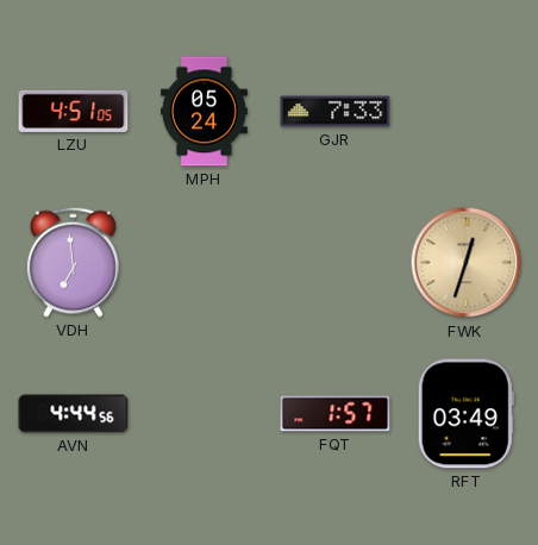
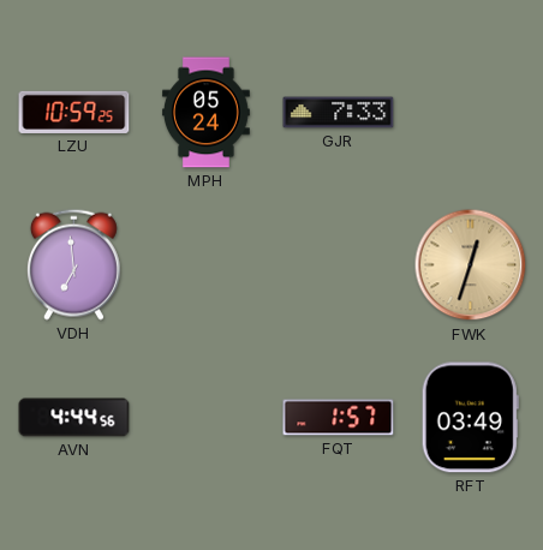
LZU: 4:51 -> 10:59
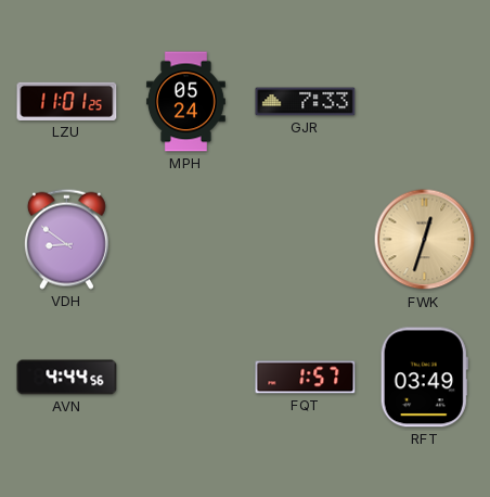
LZU: 10:59 -> 11:01
VDH: 6:59 -> 8:51
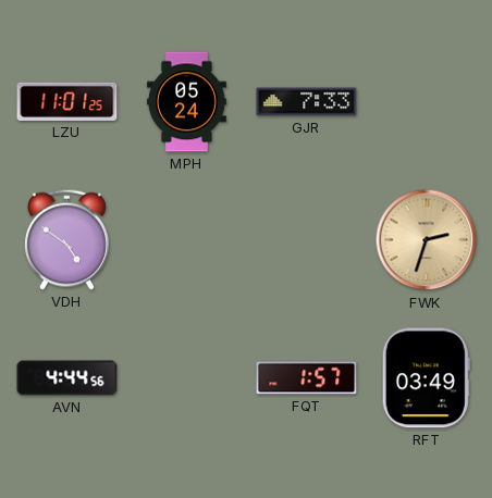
VDH: 8:51 -> 4:51
FWK: 12:33 -> 2:33
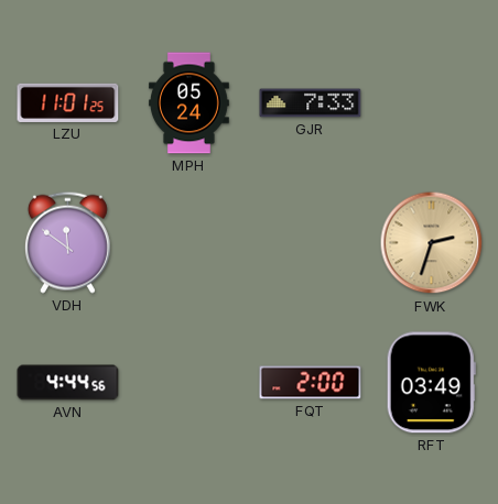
VDH: 4:51 -> 11:51
FQT: 1:57 -> 2:00
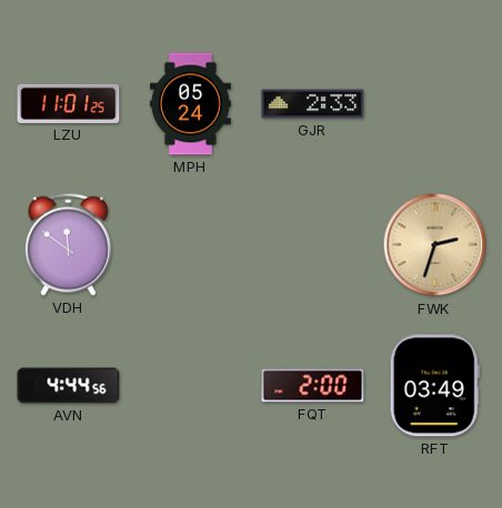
GJR: 7:33 -> 2:33
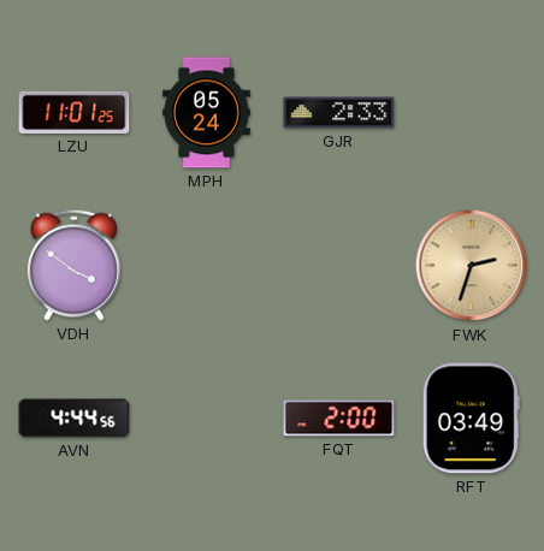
VDH: 11:51 -> 3:51
